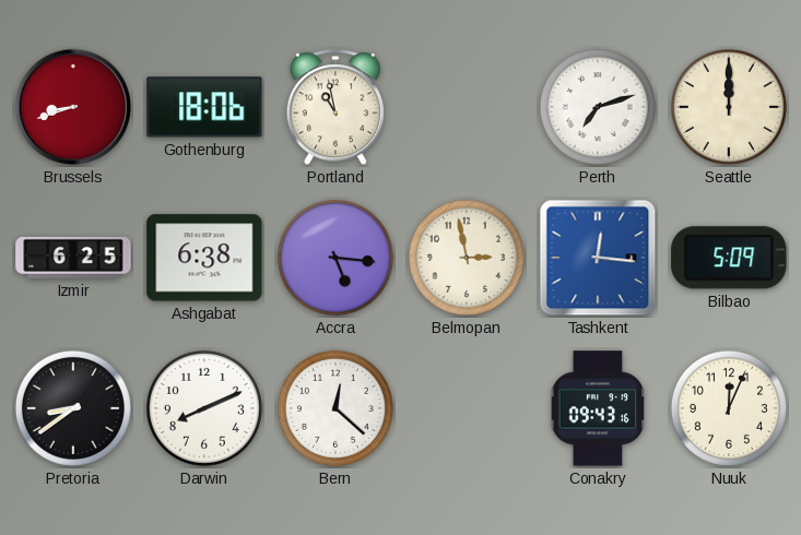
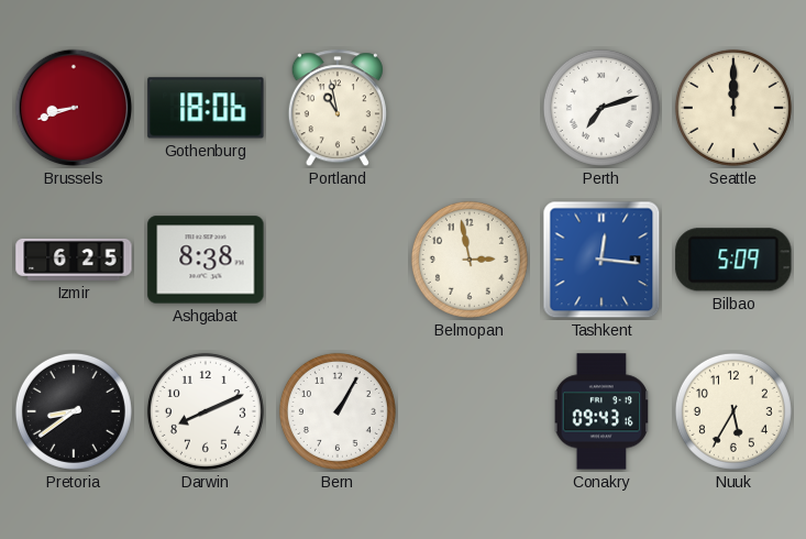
Ashgabat: 6:38 -> 8:38
Accra: 5:16 -> none
Bern: 12:22 -> 1:05
Nuuk: 12:04 -> 5:35
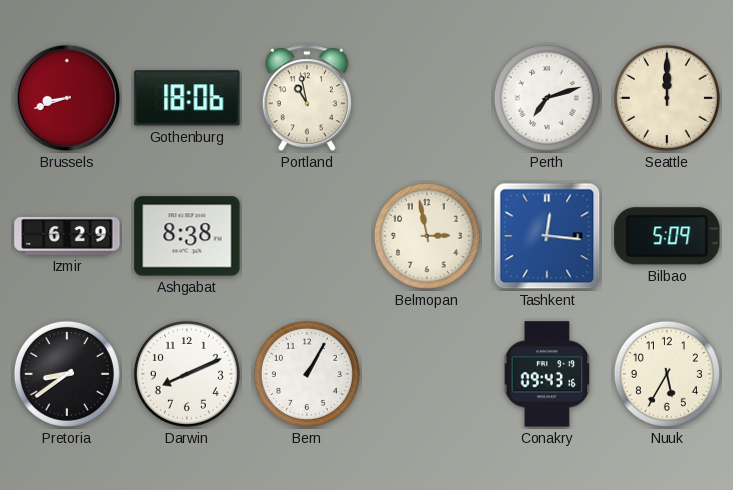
Izmir: 6:25 -> 6:29
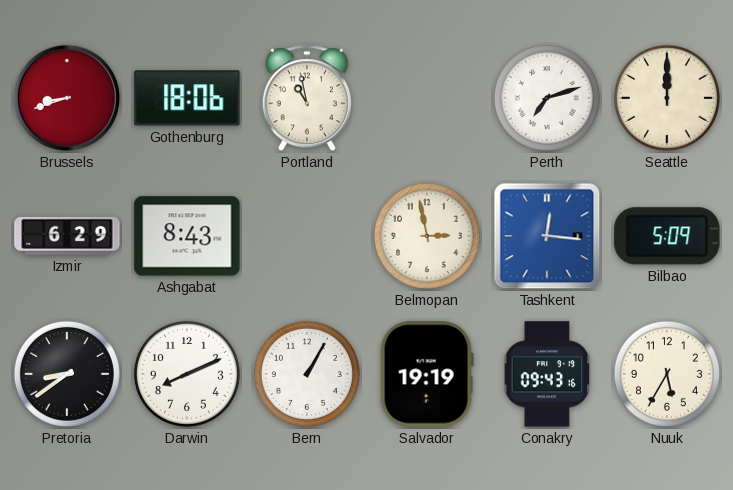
Ashgabat: 8:38 -> 8:43
Salvador: none -> 19:19
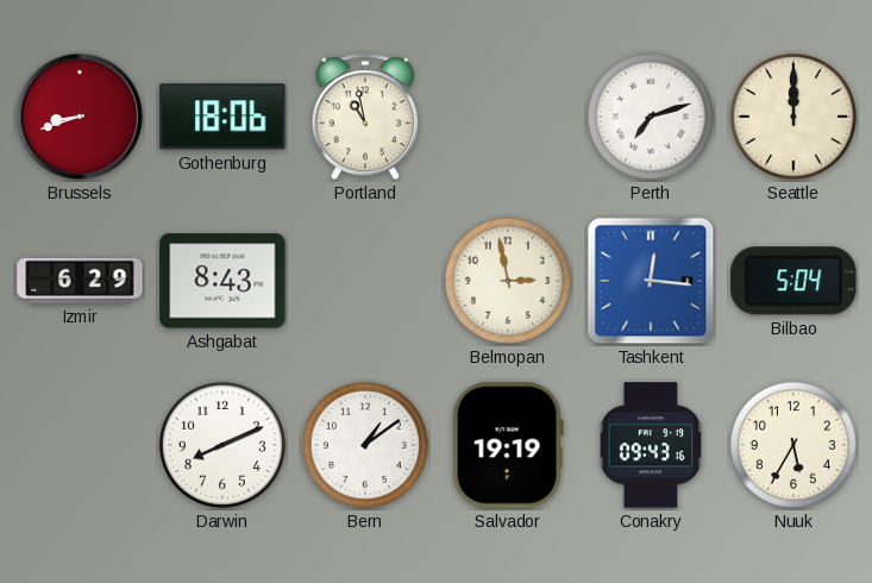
Bilbao: 5:09 -> 5:04
Pretoria: 8:39 -> none
Bern: 1:05 -> 1:09
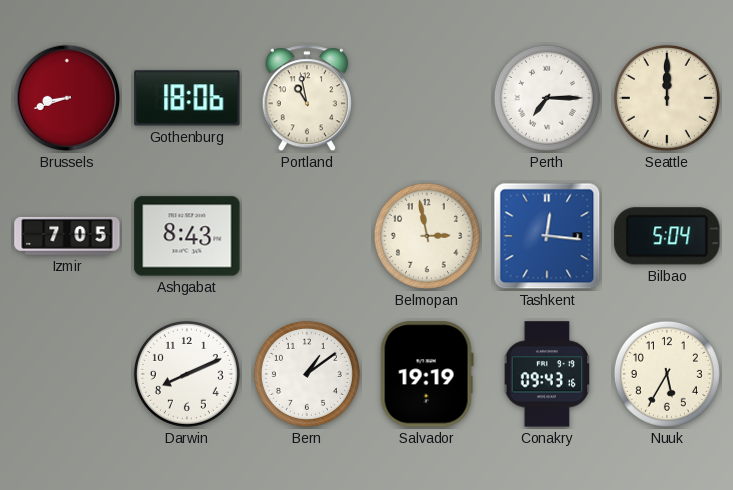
Perth: 7:12 -> 7:15
Izmir: 6:29 -> 7:05
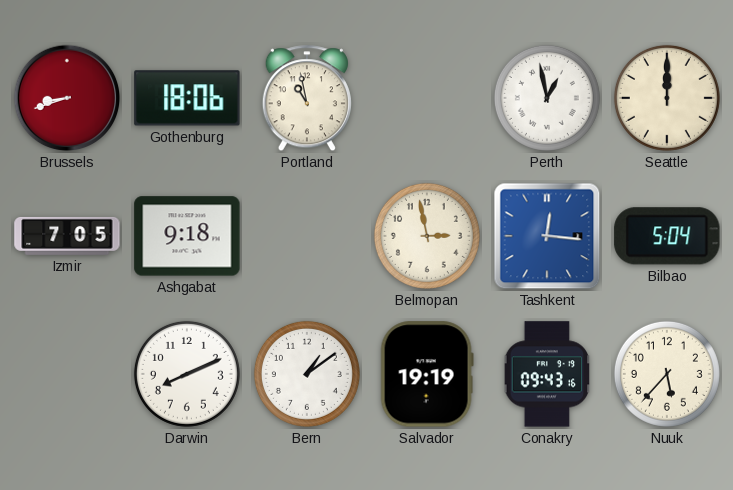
Perth: 7:15 -> 12:58
Ashgabat: 8:43 -> 9:18
Nuuk: 5:35 -> 5:37
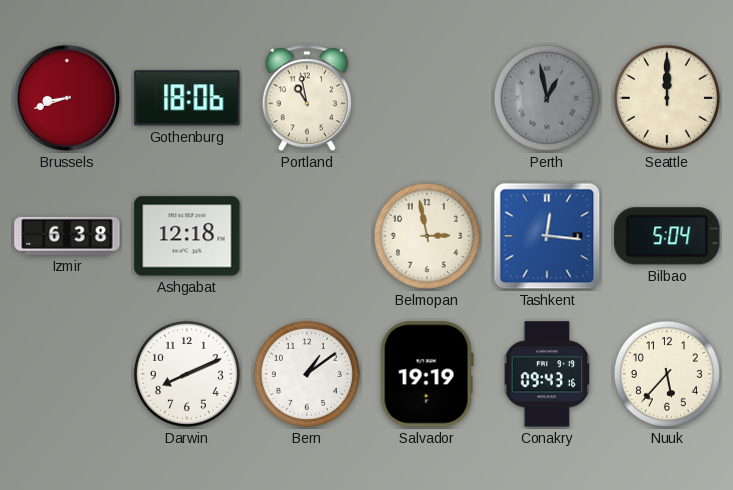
Perth dial: white -> grey
Izmir: 7:05 -> 6:38
Ashgabat: 9:18 -> 12:18
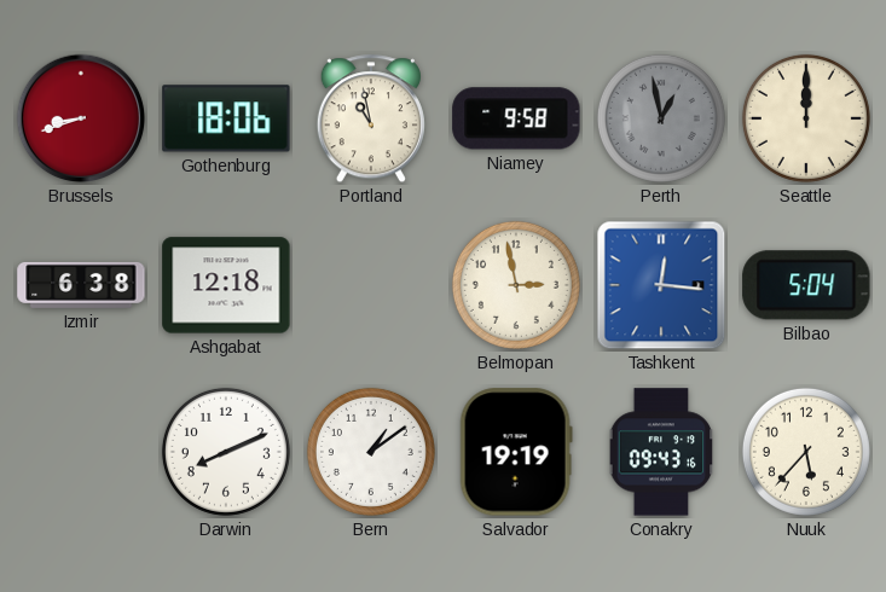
Niamey: none -> 9:58
